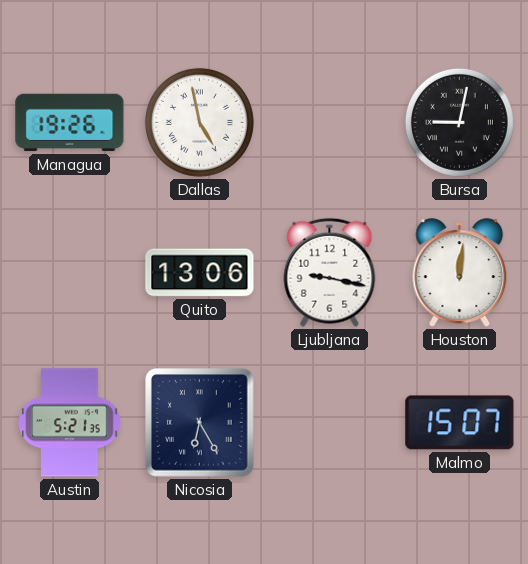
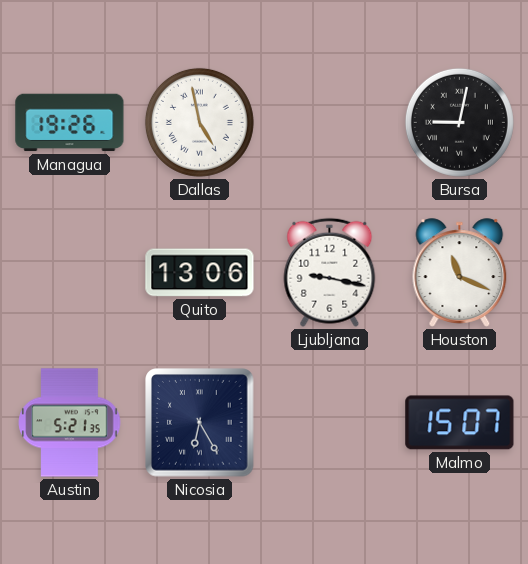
Houston: 12:01 -> 11:19
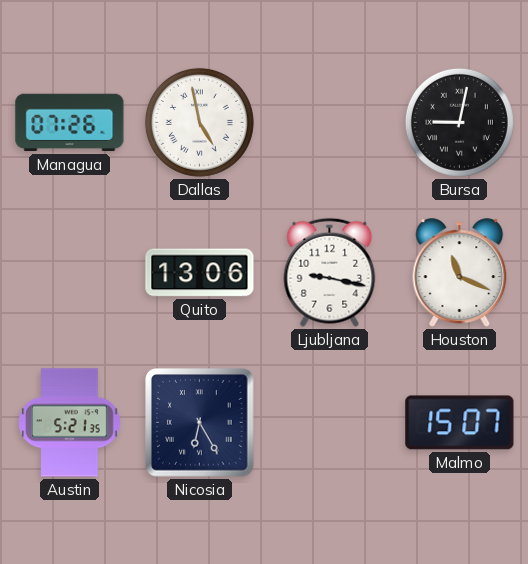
Managua: 19:26 -> 07:26
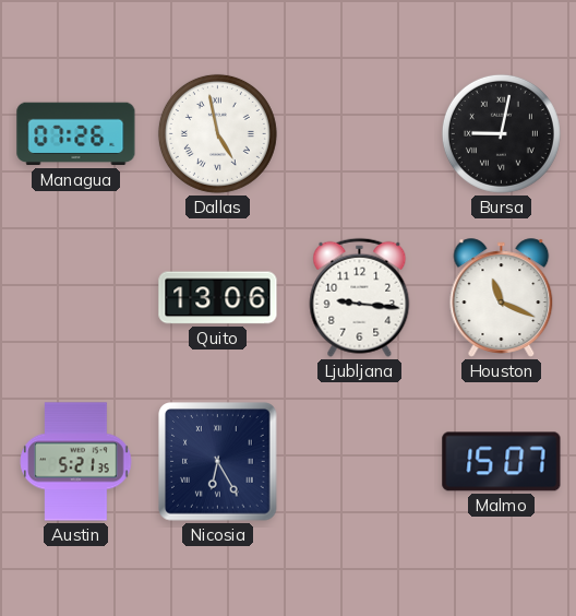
Ljubljana: 9:17 -> 9:16
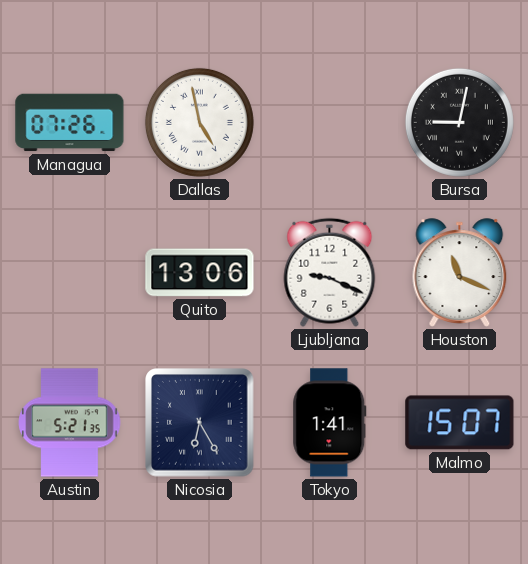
Ljubljana: 9:16 -> 9:19
Tokyo: none -> 1:41
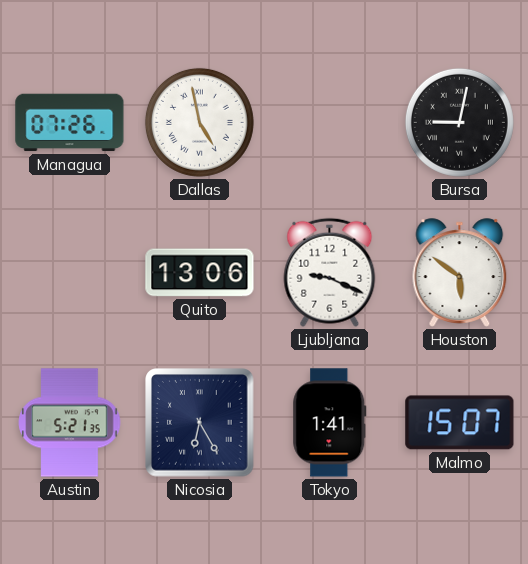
Houston: 11:19 -> 5:51
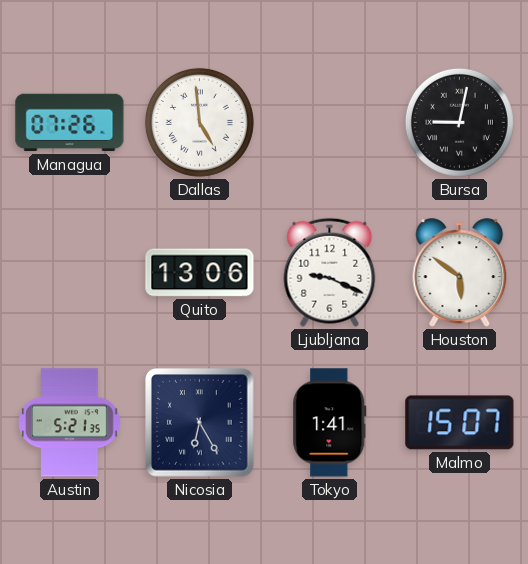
Dallas: 4:58 -> 4:59
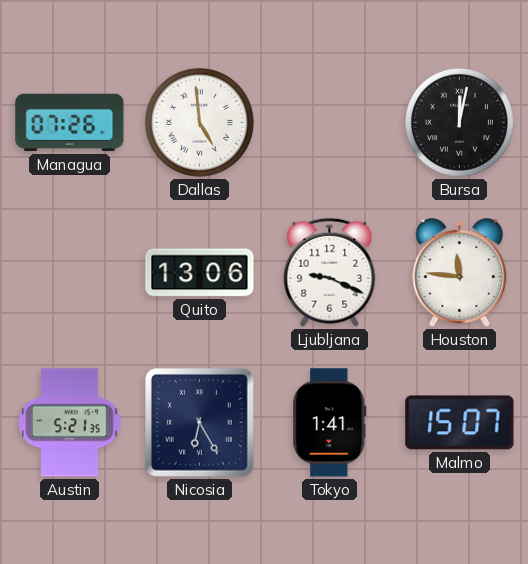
Bursa: 9:02 -> 12:02
Houston: 5:51 -> 11:46
